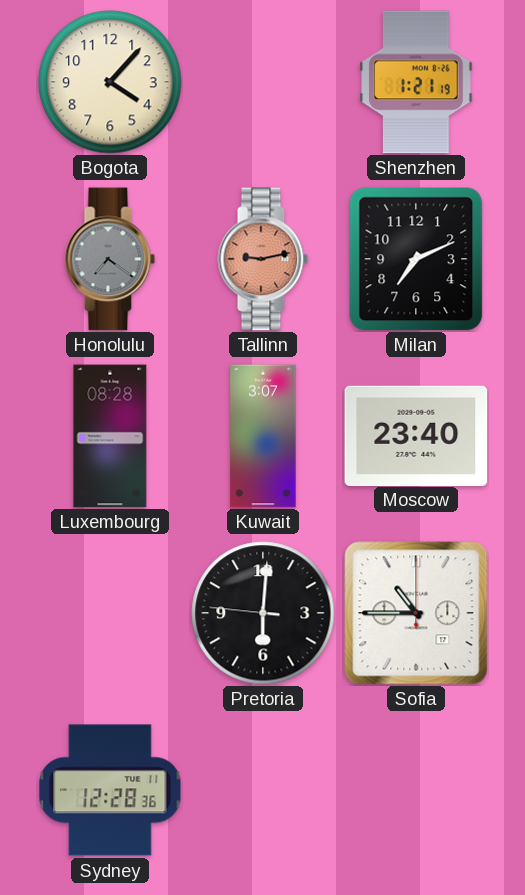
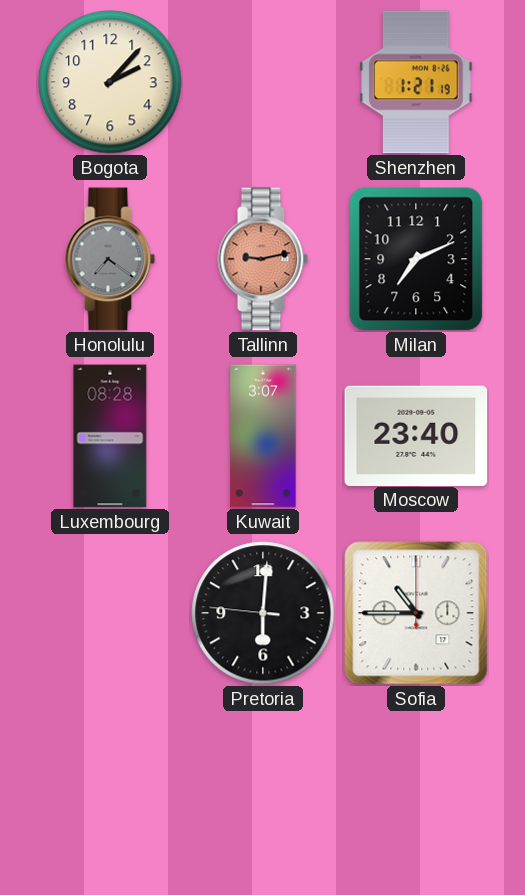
Bogota: 4:07 -> 2:07
Sydney: 12:28 -> none
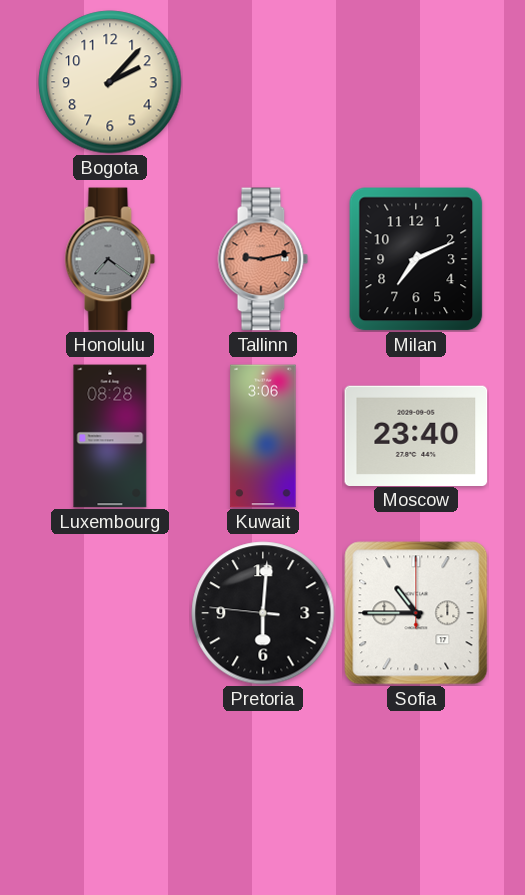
Shenzhen: 1:21 -> none
Kuwait: 3:07 -> 3:06
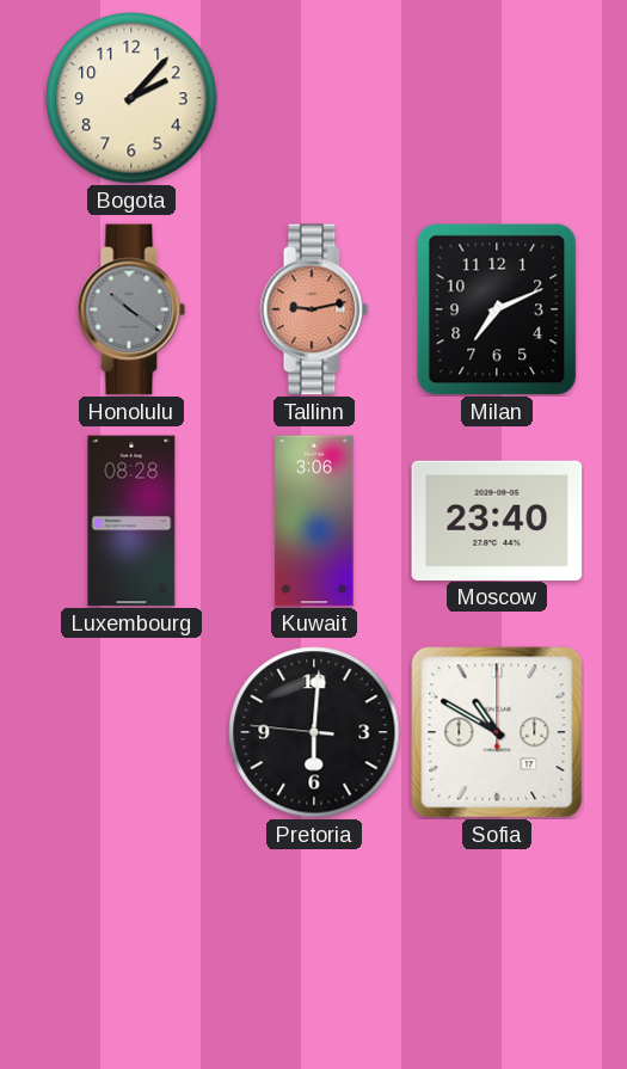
Honolulu: 7:21 -> 10:21
Sofia: 10:45 -> 10:50
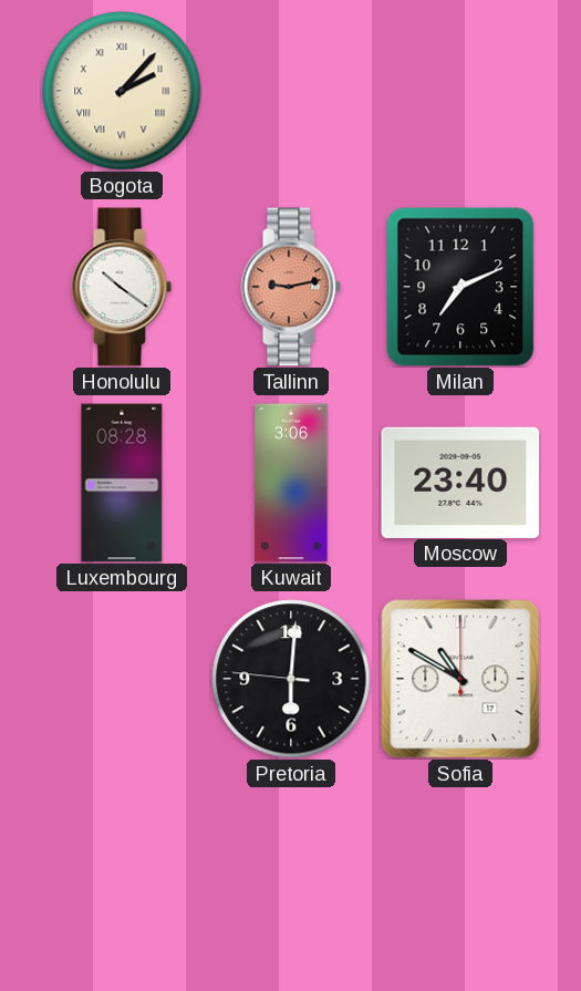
Bogota numerals: Arabic -> Roman
Honolulu dial: grey -> white
